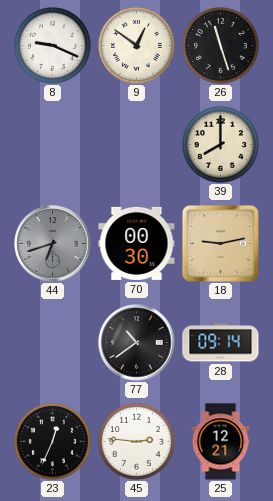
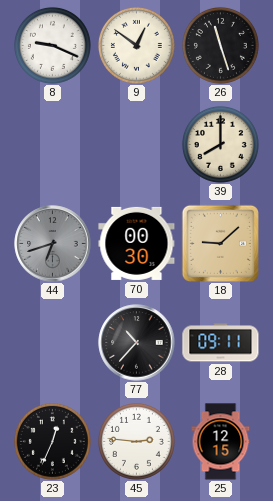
18: 9:13 -> 9:08
77: 10:39 -> 10:37
28: 09:14 -> 09:11
25: 12:21 -> 12:15
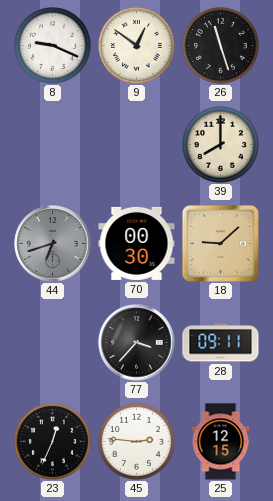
77: 10:37 -> 3:37
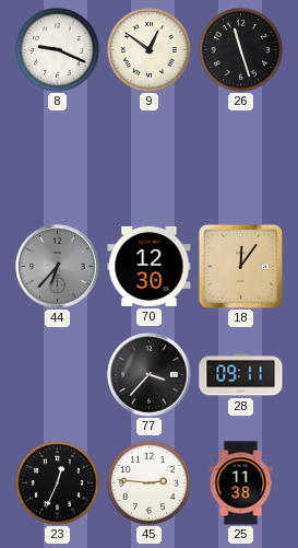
39: 8:00 -> none
44: 6:42 -> 6:37
70: 00:30 -> 12:30
18: 9:08 -> 12:06
25: 12:15 -> 11:38
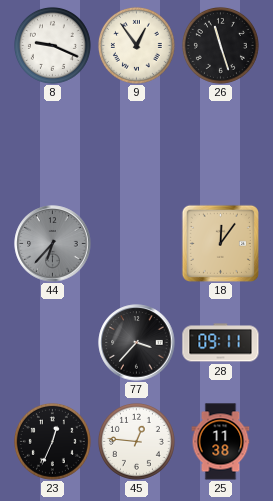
9: 12:51 -> 12:54
70: 12:30 -> none
45: 2:46 -> 12:46
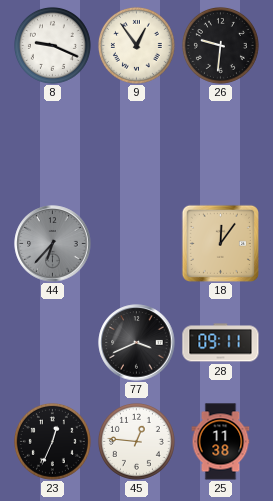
26: 11:27 -> 9:31
77: 3:37 -> 3:41
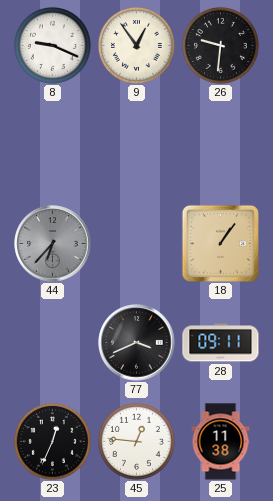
18: 12:06 -> 1:06
